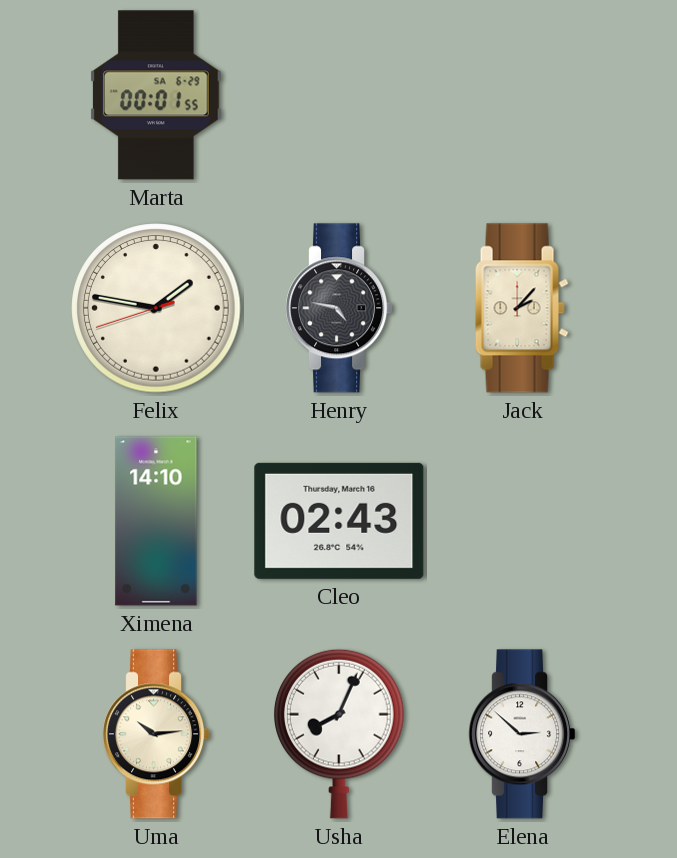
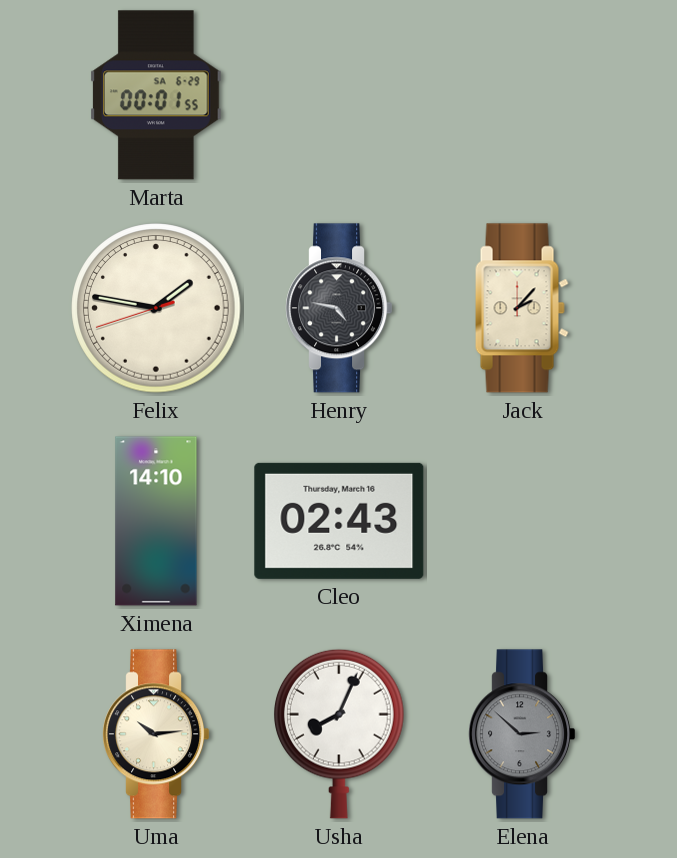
Elena dial: white -> grey
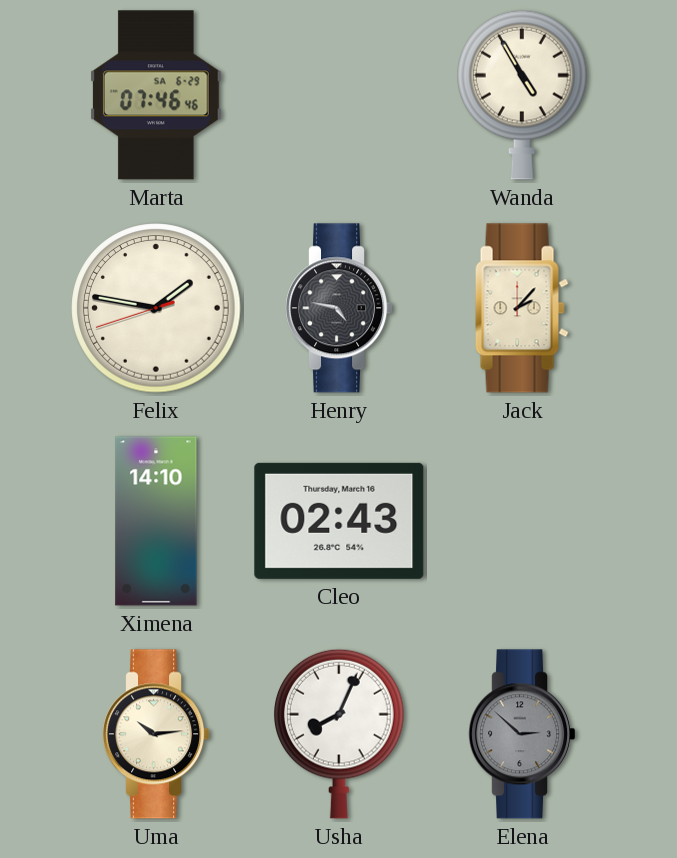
Marta: 00:01 -> 07:46
Wanda: none -> 4:55
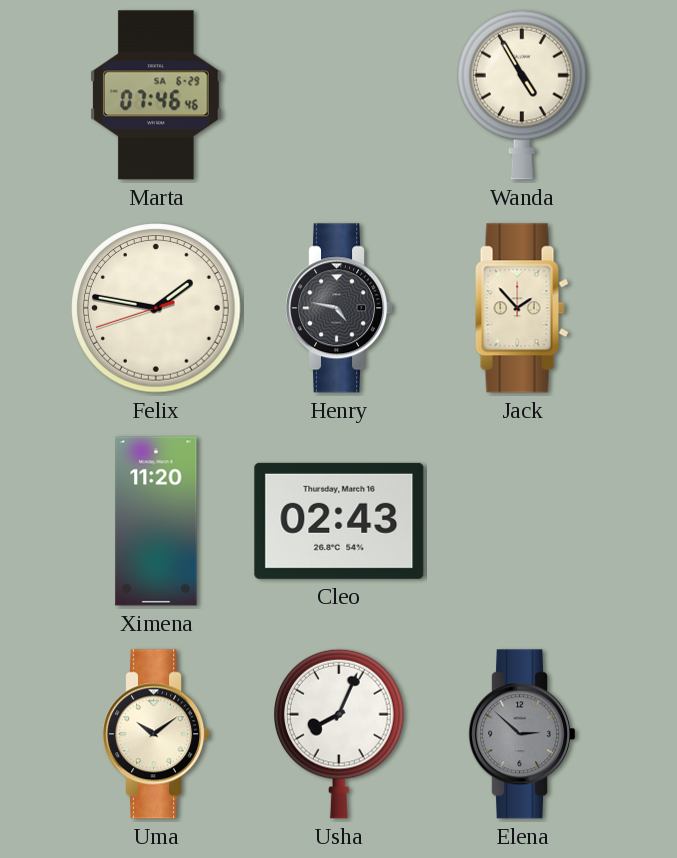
Jack: 2:07 -> 1:53
Ximena: 14:10 -> 11:20
Uma: 10:14 -> 10:09
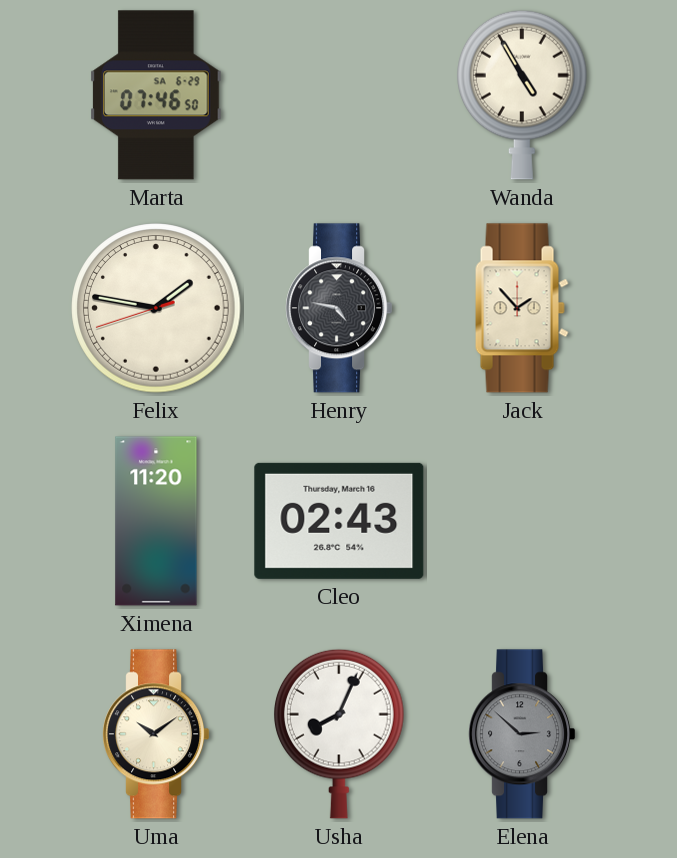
Marta: 07:46:46 -> 07:46:50
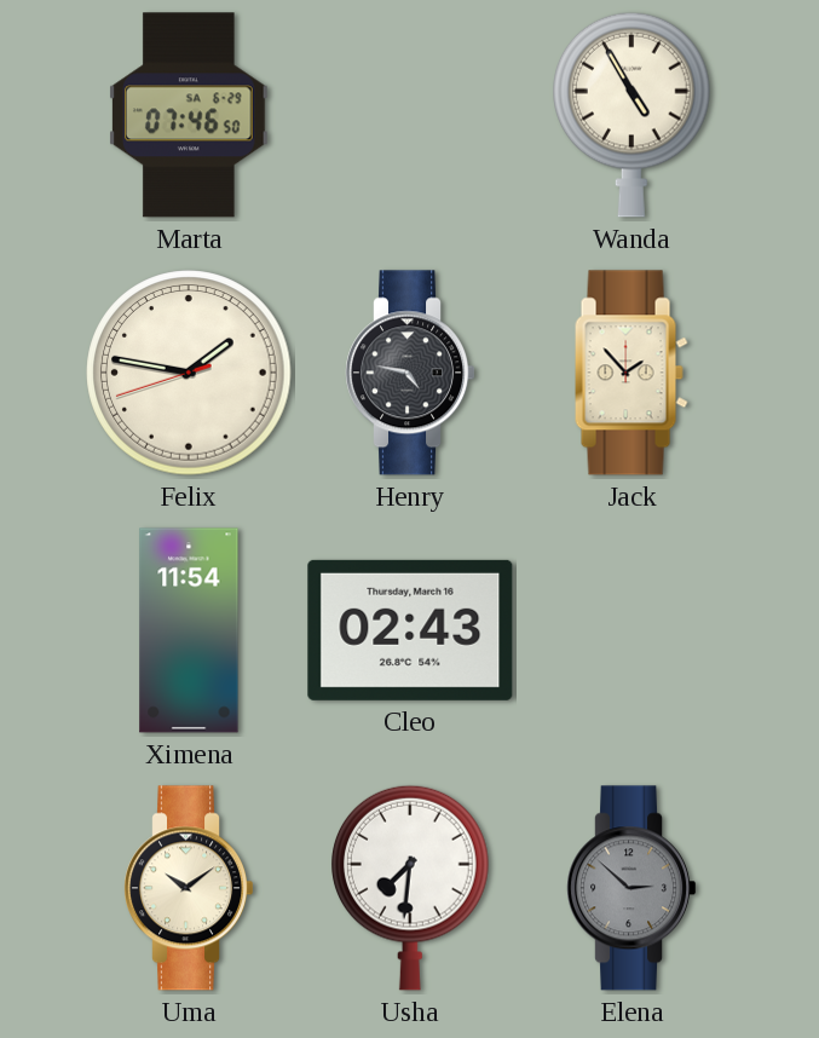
Ximena: 11:20 -> 11:54
Usha: 8:04 -> 7:31
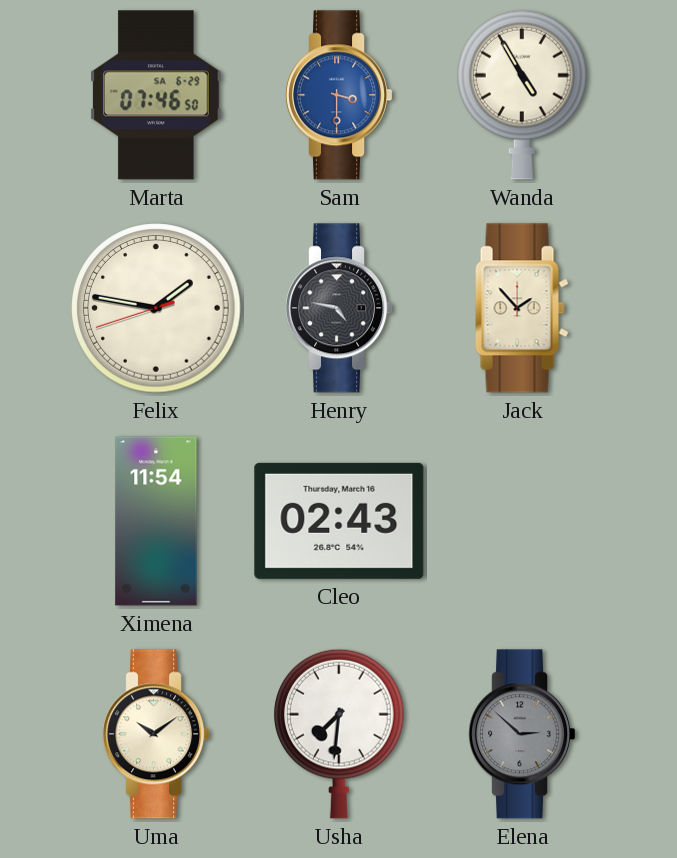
Sam: none -> 3:30
